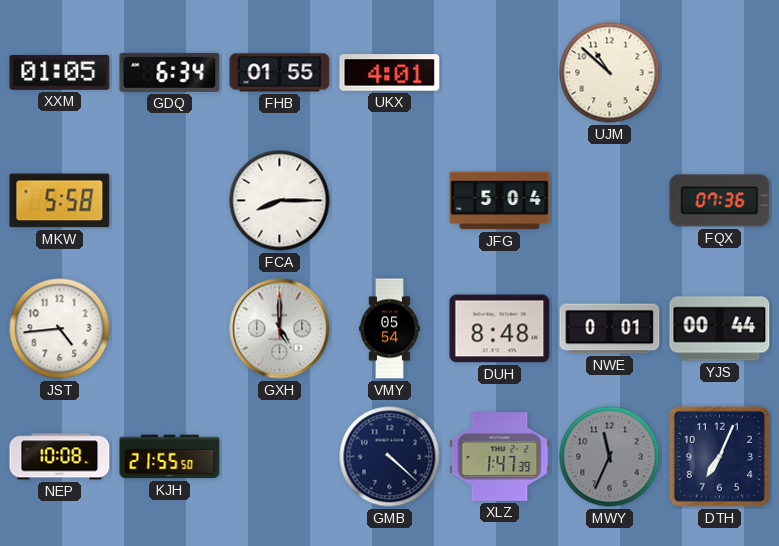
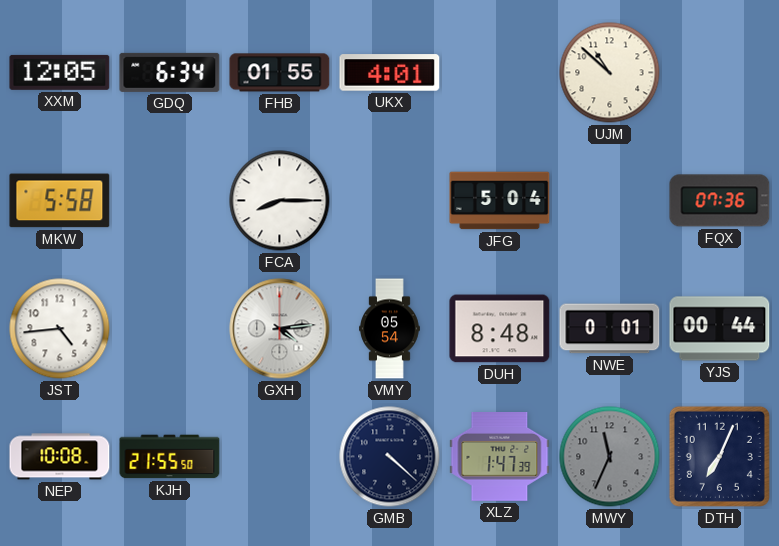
XXM: 01:05 -> 12:05
GXH: 5:00 -> 4:14
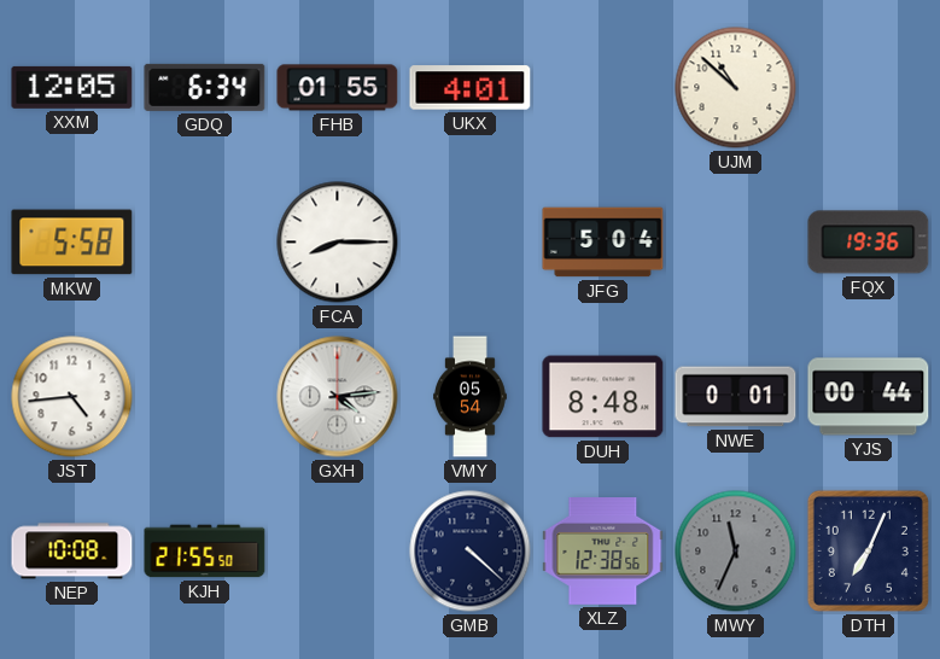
FQX: 07:36 -> 19:36
XLZ: 1:47 -> 12:38
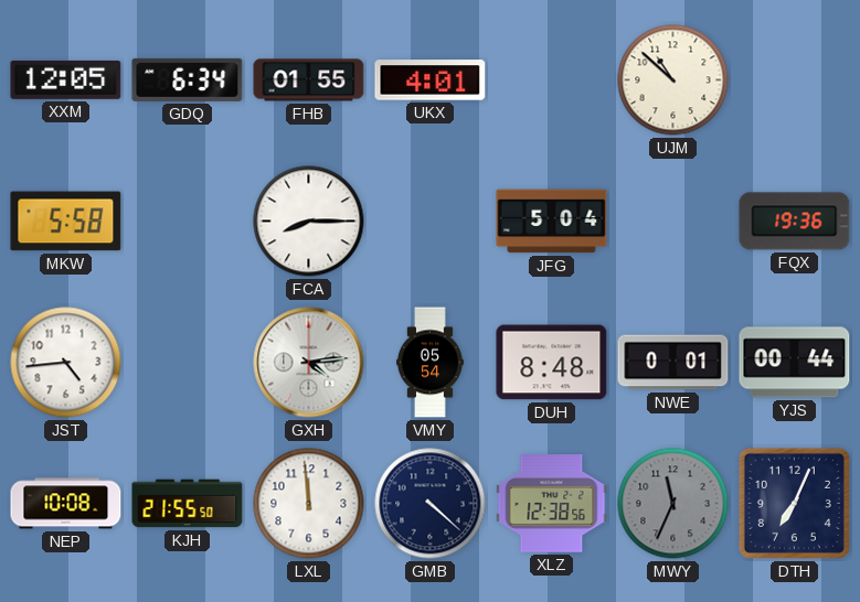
LXL: none -> 11:59
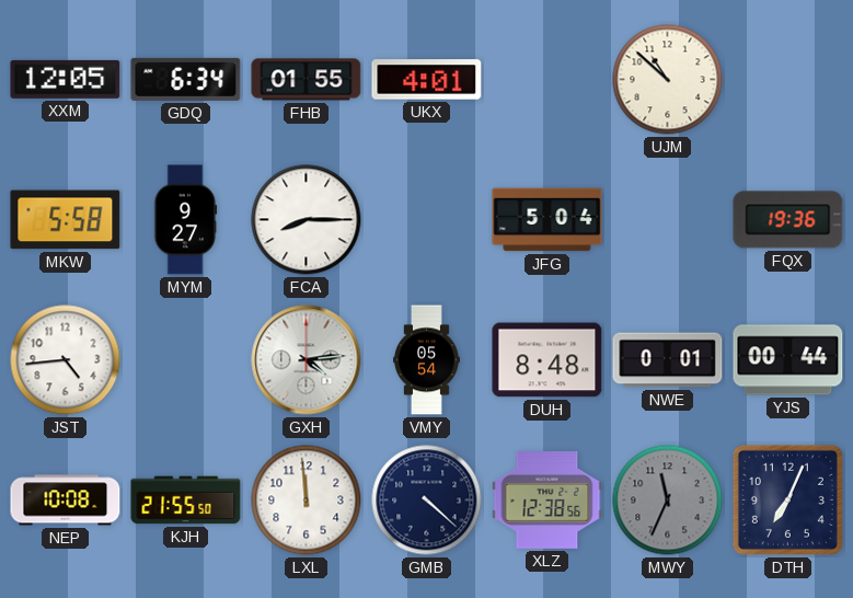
MYM: none -> 9:27
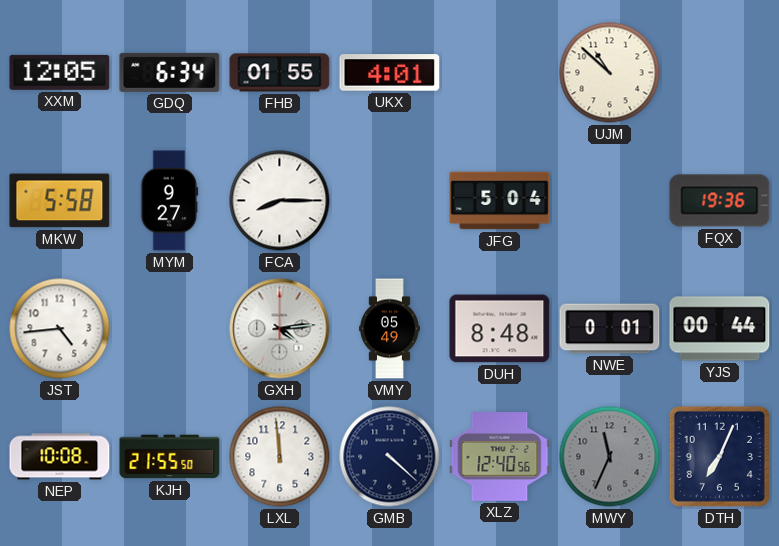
VMY: 05:54 -> 05:49
XLZ: 12:38 -> 12:40
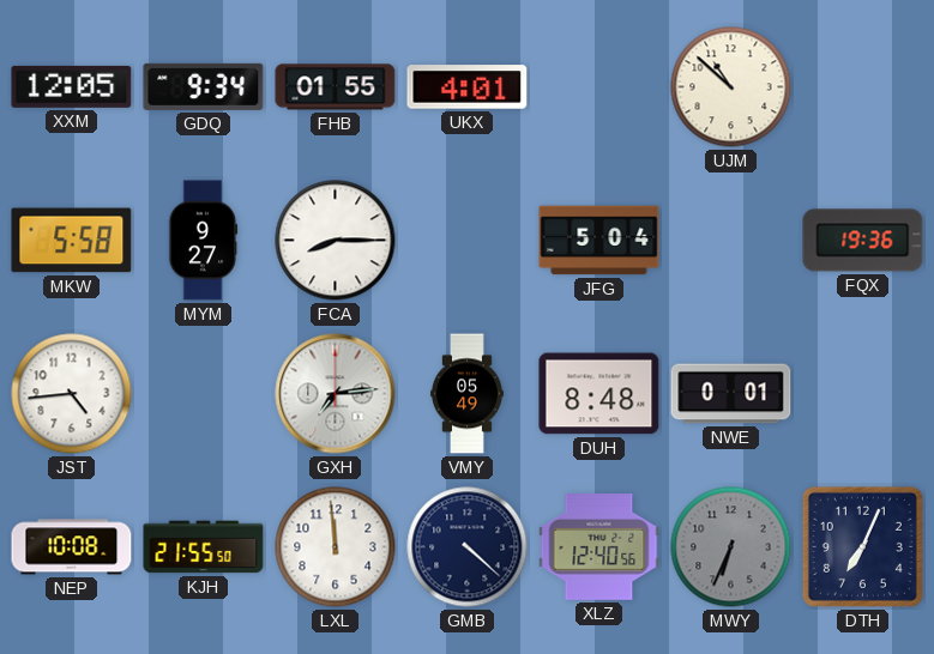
GDQ: 6:34 -> 9:34
GXH: 4:14 -> 7:14
YJS: 00:44 -> none
MWY: 11:34 -> 6:34
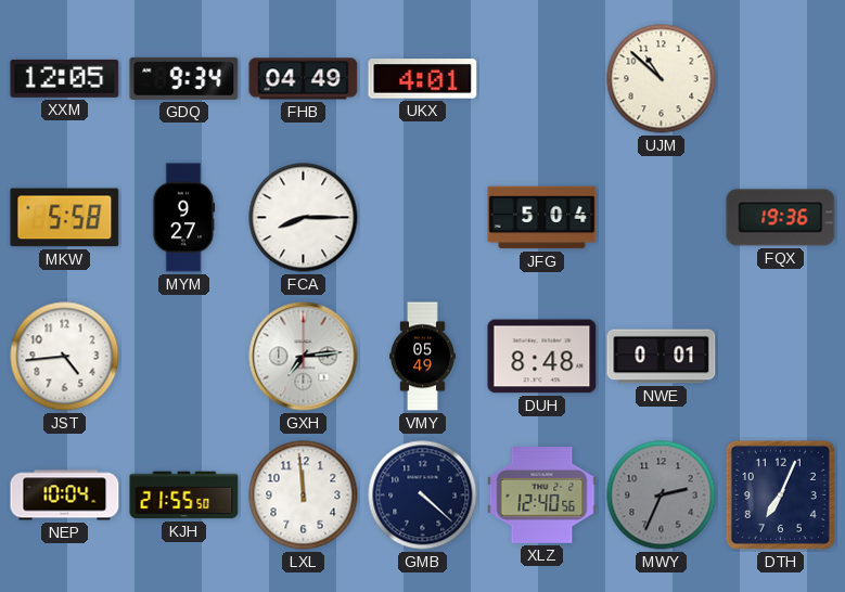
FHB: 01:55 -> 04:49
NEP: 10:08 -> 10:04
MWY: 6:34 -> 2:34
